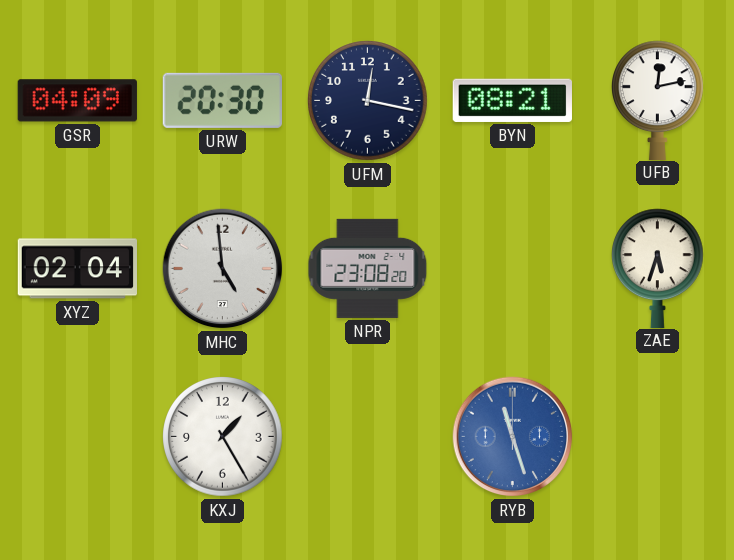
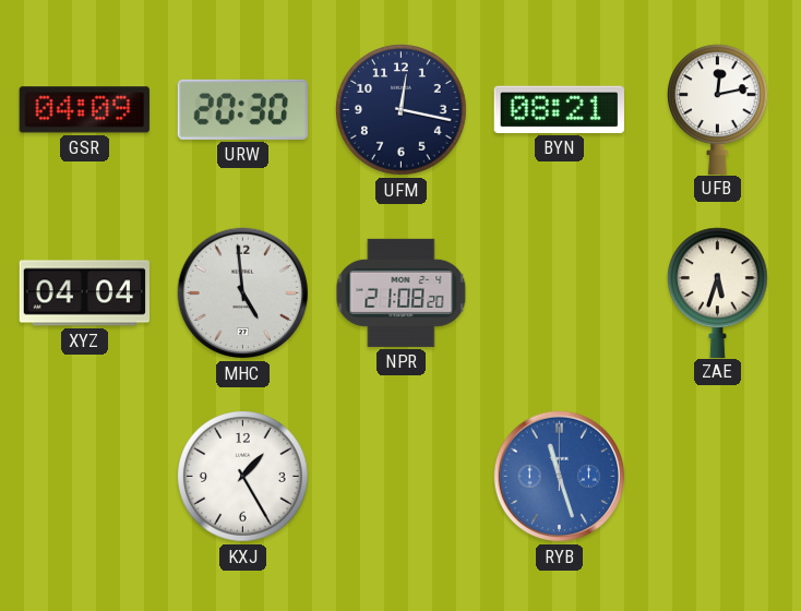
XYZ: 02:04 -> 04:04
NPR: 23:08 -> 21:08
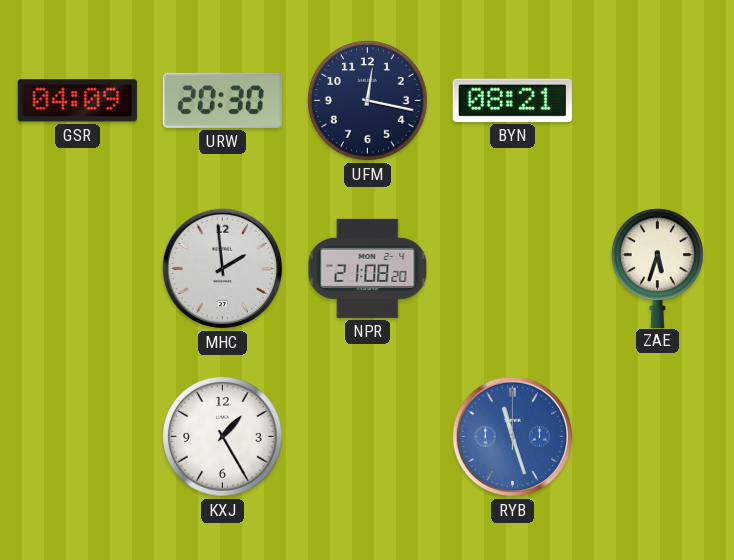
UFB: 12:13 -> none
XYZ: 04:04 -> none
MHC: 4:59 -> 1:59
